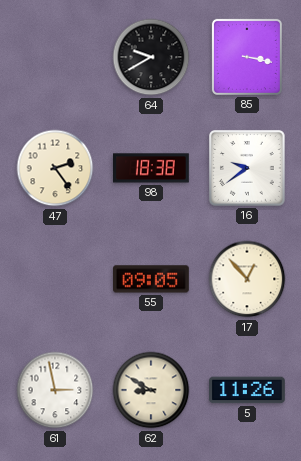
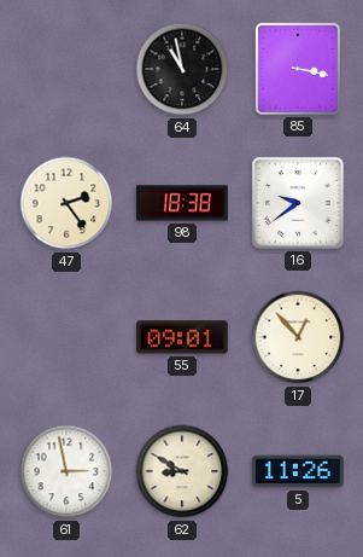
64: 9:40 -> 10:58
55: 09:05 -> 09:01
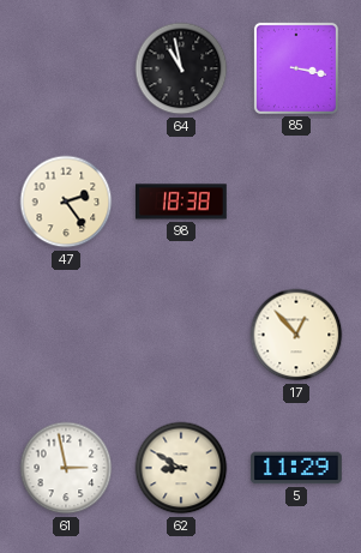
16: 9:39 -> none
55: 09:01 -> none
5: 11:26 -> 11:29
